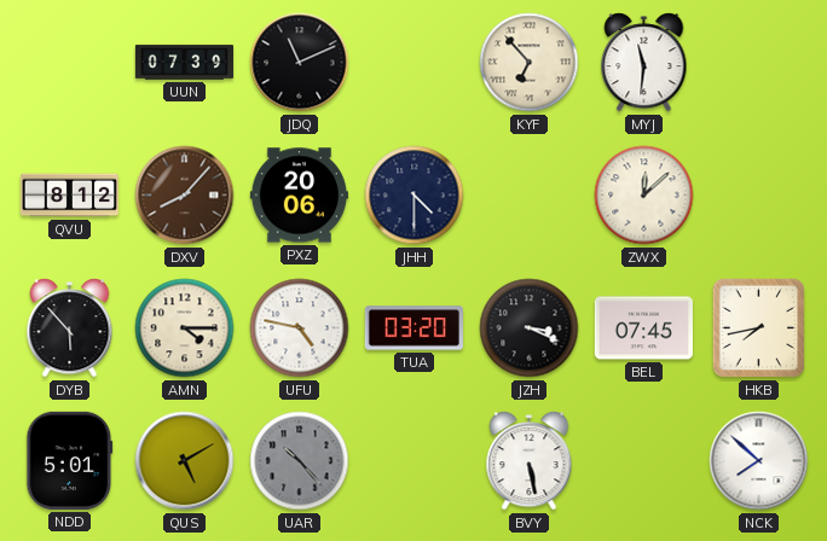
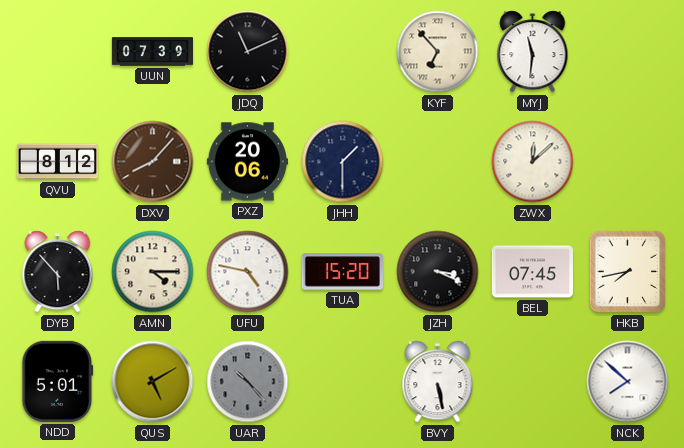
JHH: 4:30 -> 1:30
TUA: 03:20 -> 15:20
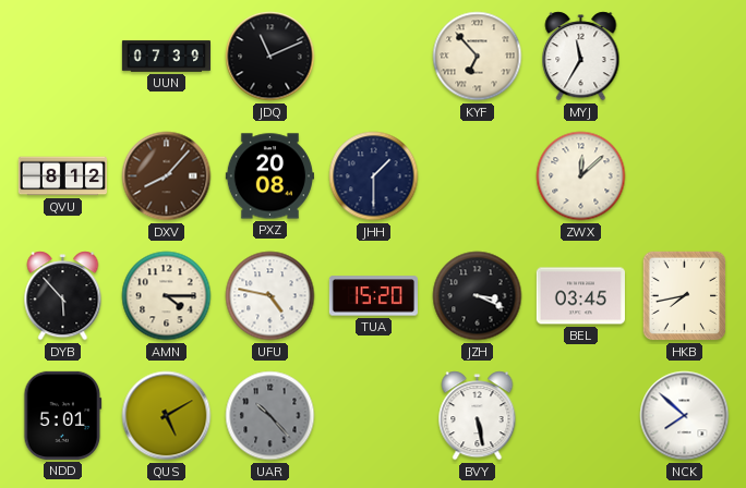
MYJ: 11:31 -> 11:35
PXZ: 20:06 -> 20:08
BEL: 07:45 -> 03:45
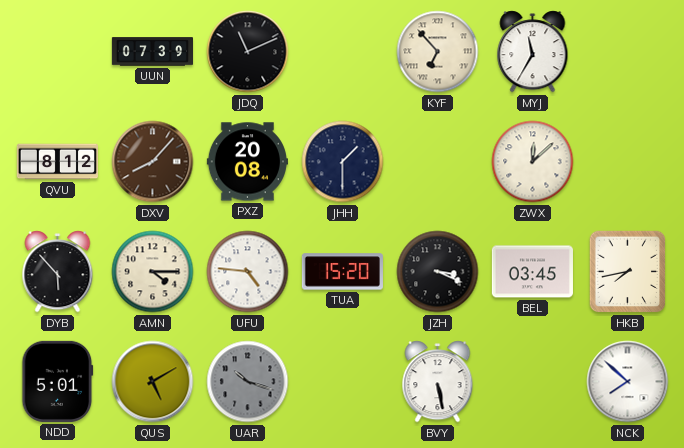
UFU: 4:47 -> 4:46
UAR: 10:23 -> 10:18
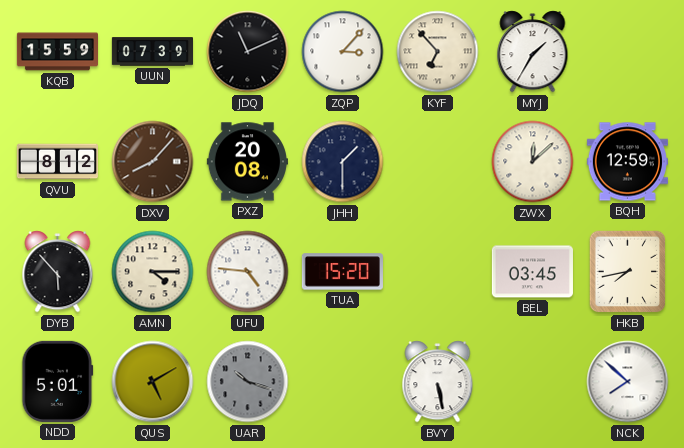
KQB: none -> 15:59
ZQP: none -> 3:07
MYJ: 11:35 -> 1:35
BQH: none -> 12:59
JZH: 3:19 -> none
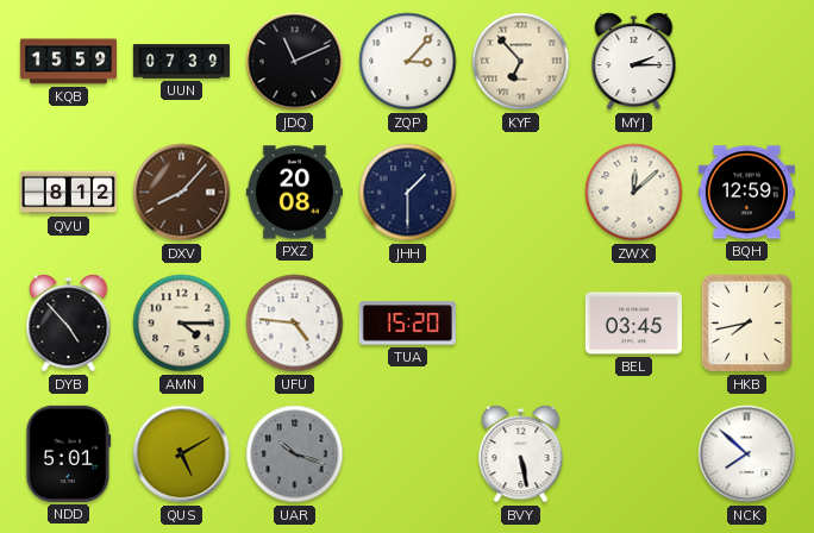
MYJ: 1:35 -> 2:15
DYB: 5:53 -> 4:53
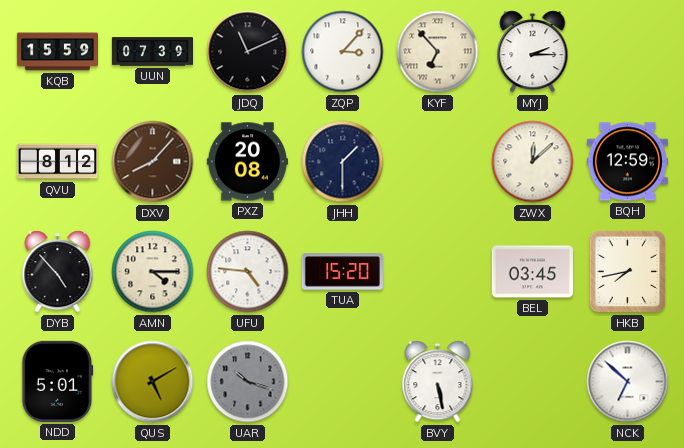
NCK: 7:52 -> 6:52
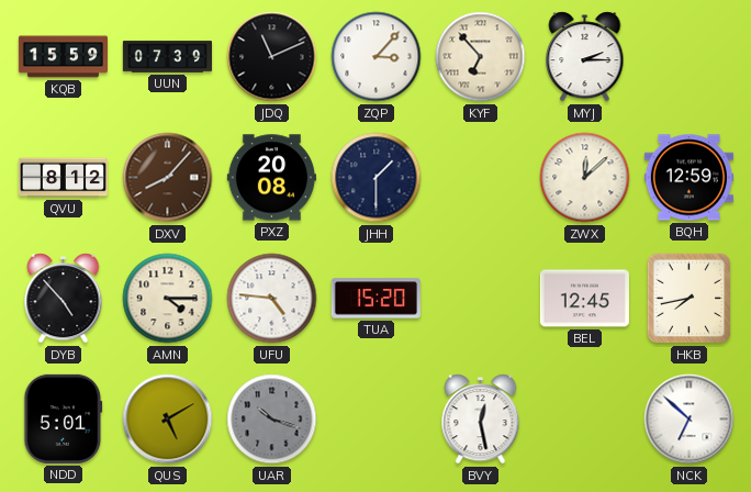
BEL: 03:45 -> 12:45
BVY: 5:28 -> 12:28
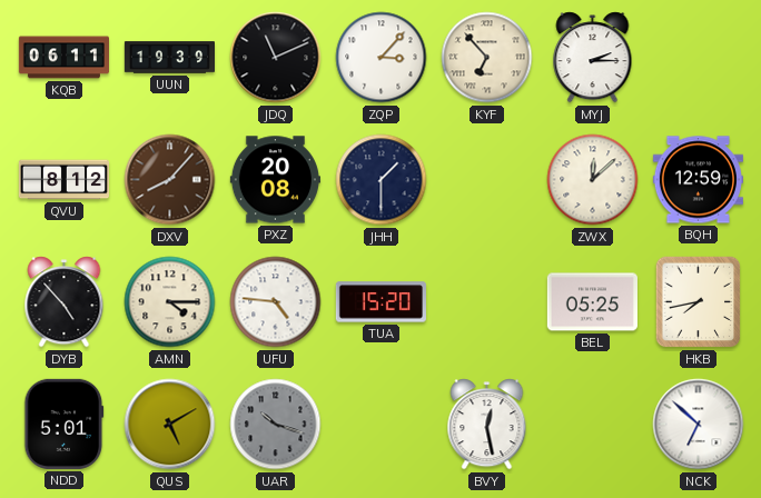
KQB: 15:59 -> 06:11
UUN: 07:39 -> 19:39
BEL: 12:45 -> 05:25
